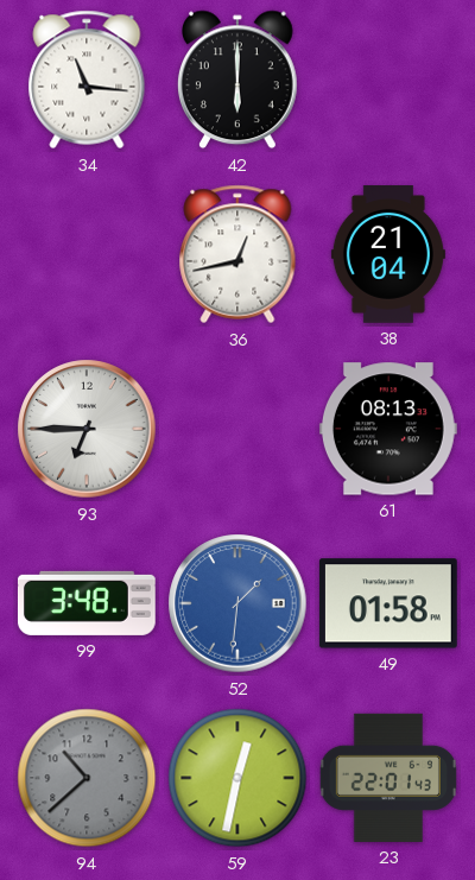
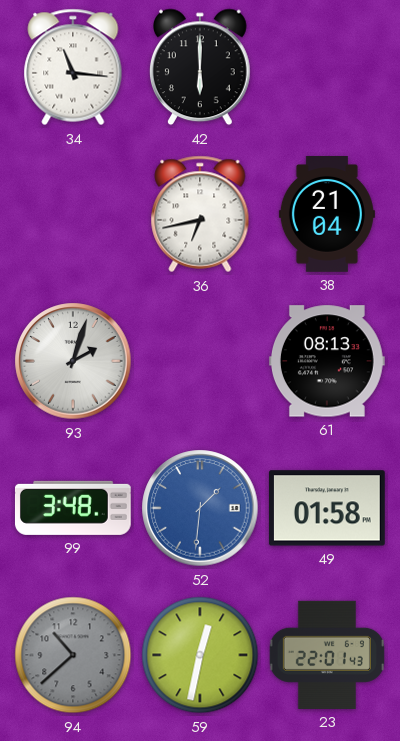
36: 12:43 -> 6:43
93: 6:45 -> 2:03
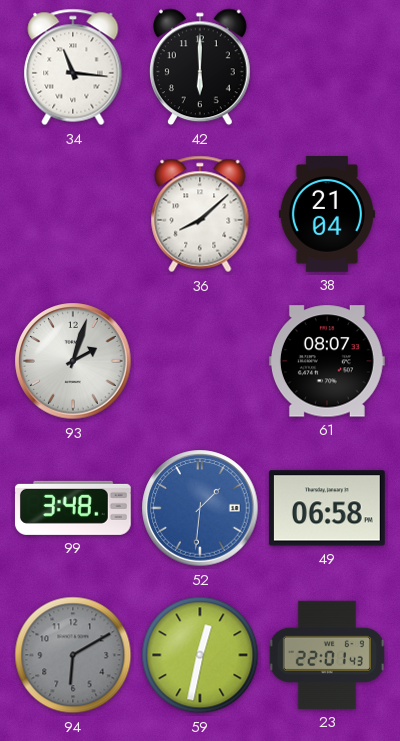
36: 6:43 -> 8:08
61: 08:13 -> 08:07
49: 01:58 -> 06:58
94: 10:38 -> 6:10
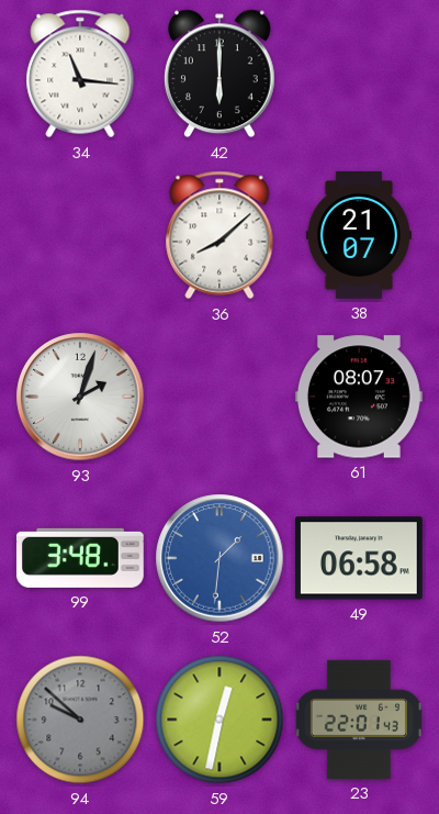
38: 21:04 -> 21:07
94: 6:10 -> 9:52
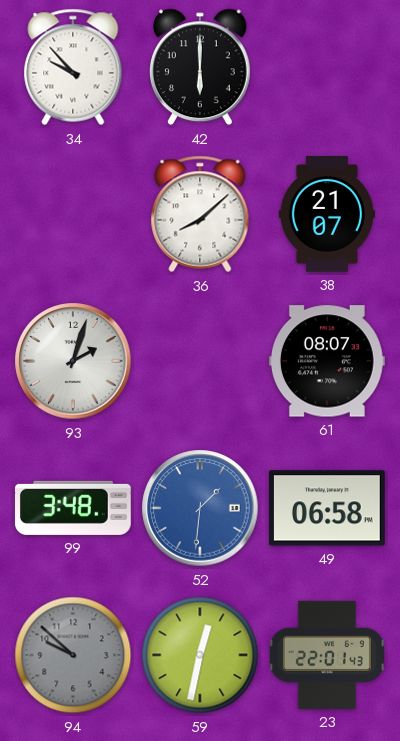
34: 11:16 -> 9:53
